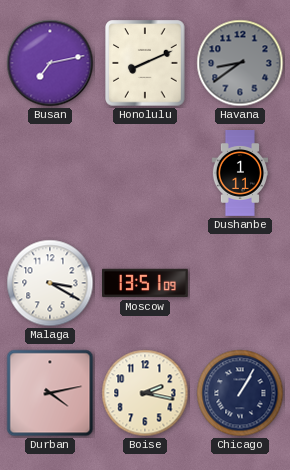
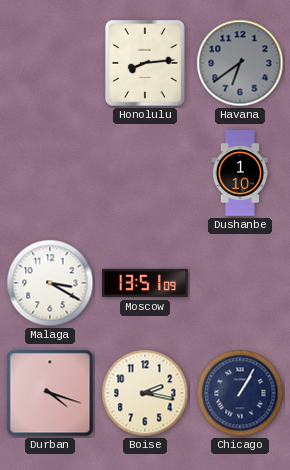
Busan: 7:13 -> none
Honolulu: 8:11 -> 8:14
Havana: 8:39 -> 6:39
Dushanbe: 1:11 -> 1:10
Durban: 4:13 -> 4:18
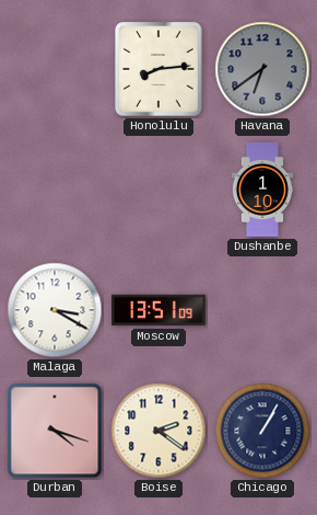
Boise: 2:17 -> 2:21
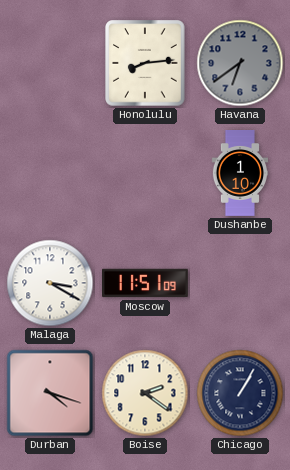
Moscow: 13:51 -> 11:51
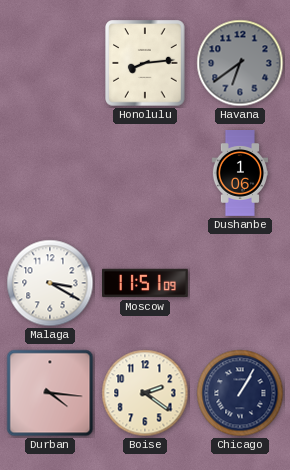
Dushanbe: 1:10 -> 1:06
Durban: 4:18 -> 4:16
